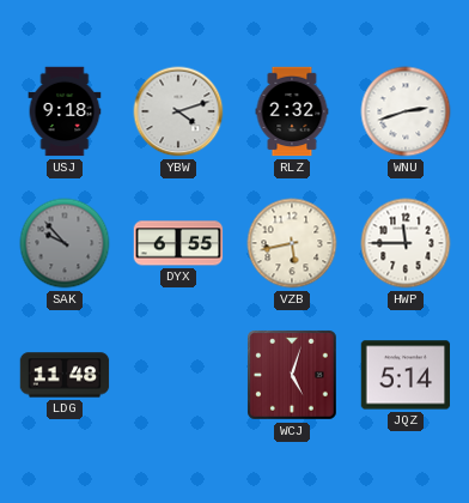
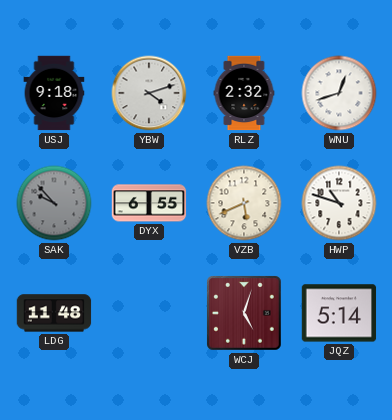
WNU: 2:42 -> 12:42
VZB: 5:43 -> 5:41
HWP: 11:45 -> 10:48
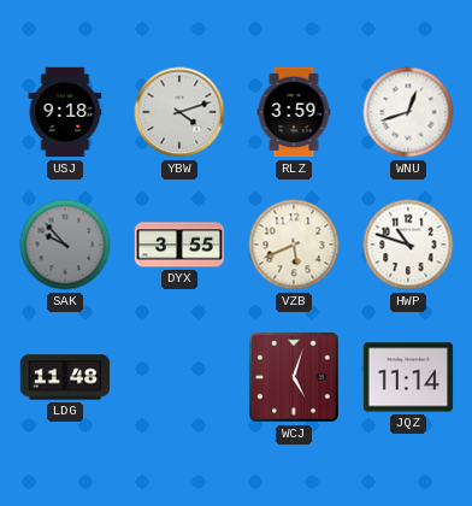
RLZ: 2:32 -> 3:59
DYX: 6:55 -> 3:55
JQZ: 5:14 -> 11:14
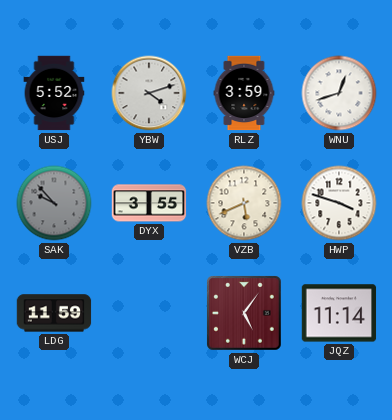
USJ: 9:18 -> 5:52
HWP: 10:48 -> 3:48
LDG: 11:48 -> 11:59
WCJ: 5:03 -> 5:06
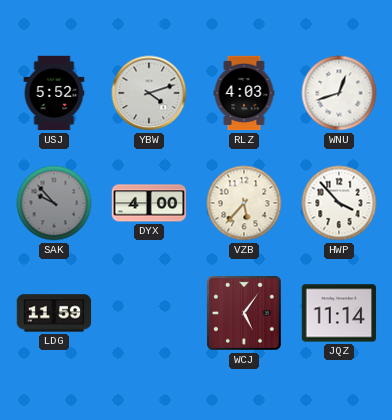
RLZ: 3:59 -> 4:03
DYX: 3:55 -> 4:00
VZB: 5:41 -> 5:37
HWP: 3:48 -> 3:53
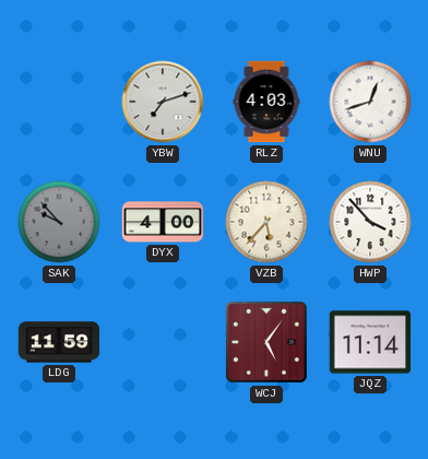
USJ: 5:52 -> none
YBW: 4:12 -> 7:12
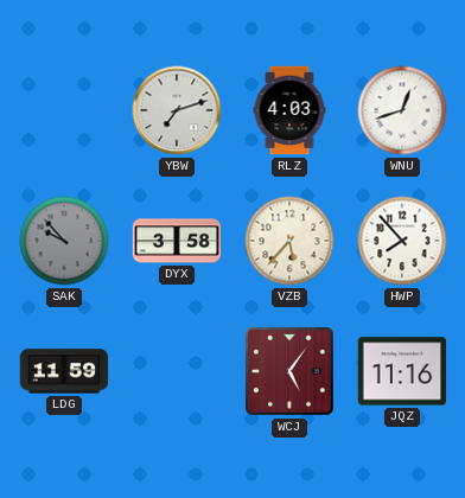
DYX: 4:00 -> 3:58
HWP: 3:53 -> 7:53
JQZ: 11:14 -> 11:16
